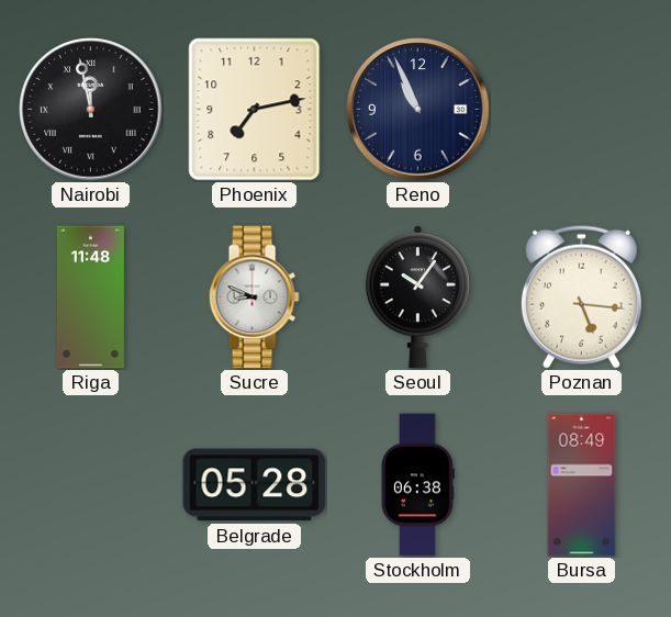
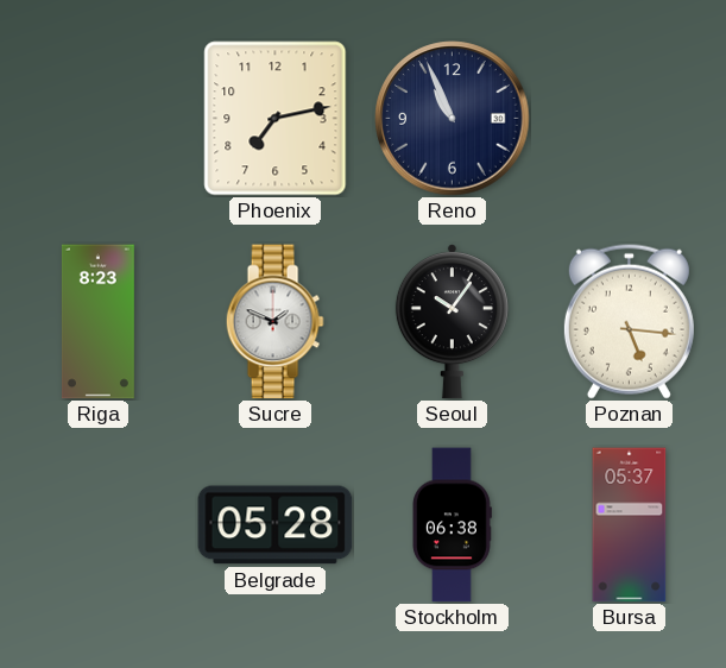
Nairobi: 11:58 -> none
Riga: 11:48 -> 8:23
Sucre: 8:49 -> 1:49
Bursa: 08:49 -> 05:37
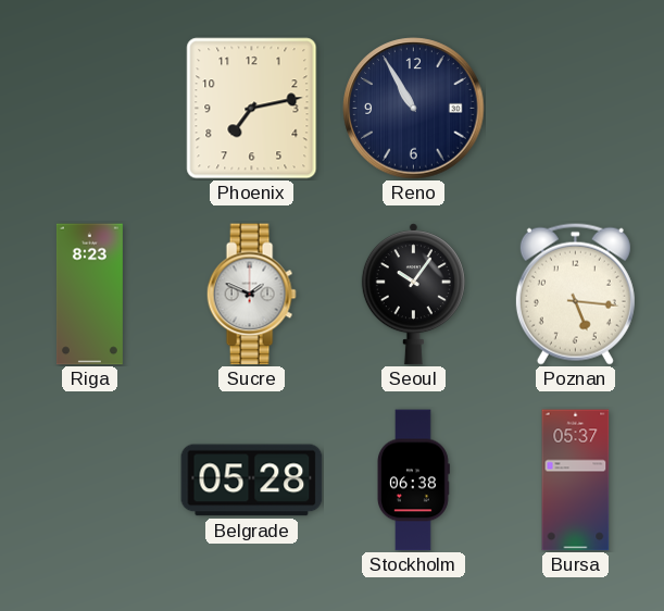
Reno: 10:56 -> 10:55
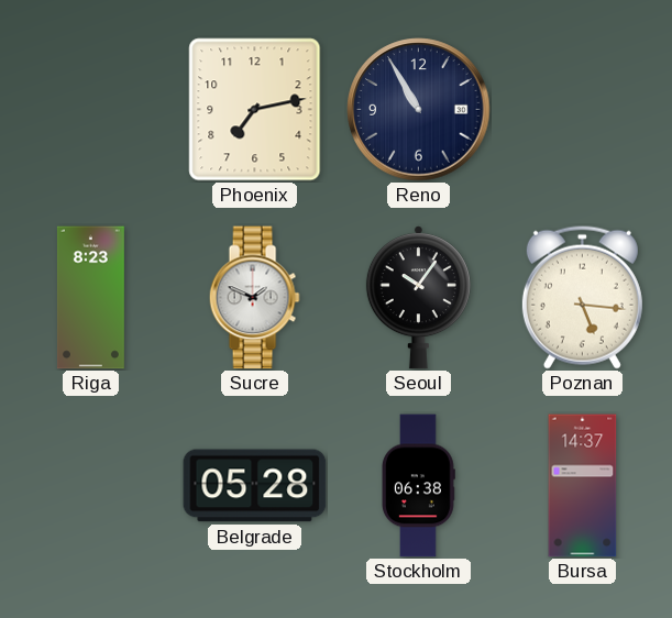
Bursa: 05:37 -> 14:37
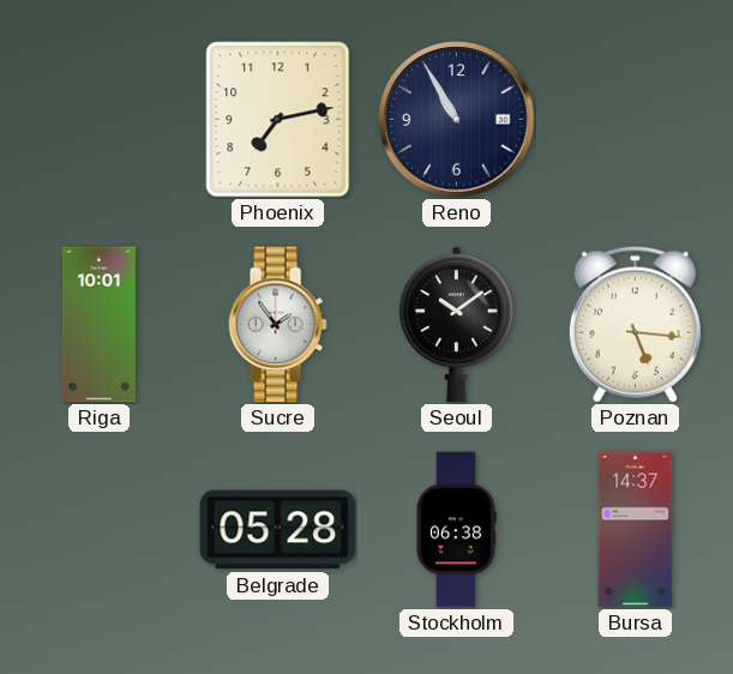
Riga: 8:23 -> 10:01
Sucre: 1:49 -> 1:54
Seoul: 10:06 -> 10:09
